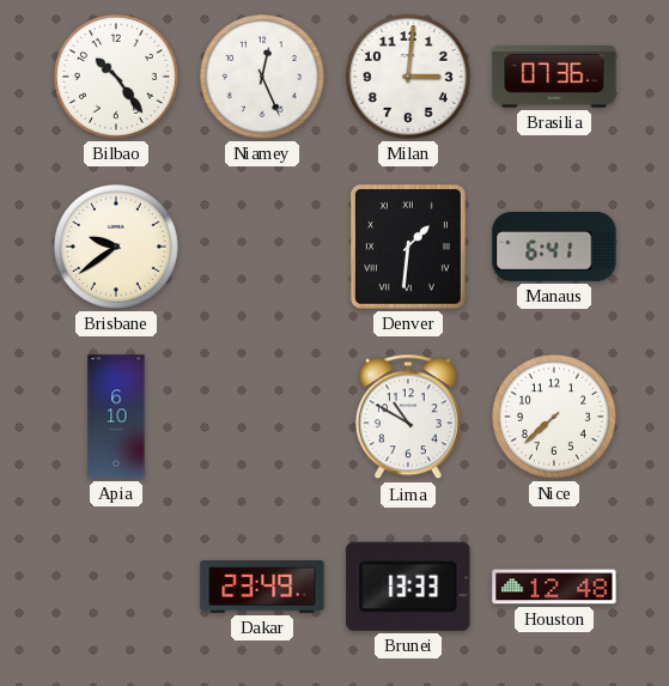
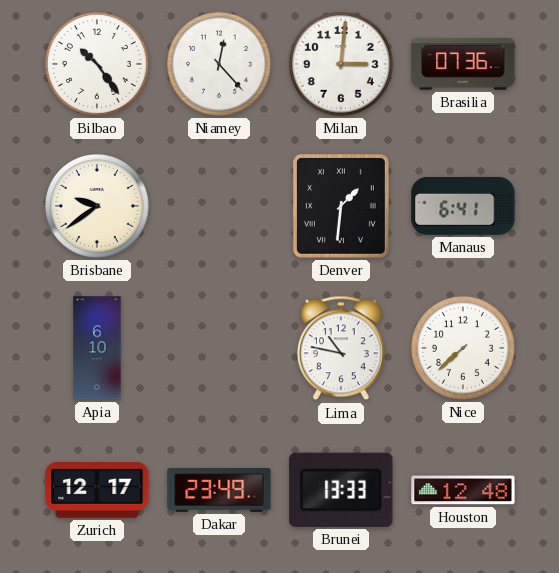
Niamey: 12:26 -> 12:23
Lima: 10:50 -> 10:47
Zurich: none -> 12:17
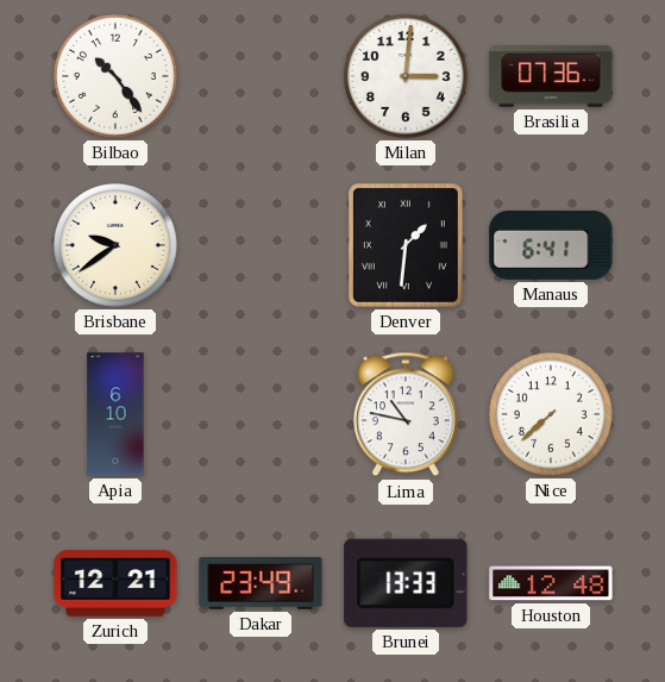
Niamey: 12:23 -> none
Zurich: 12:17 -> 12:21
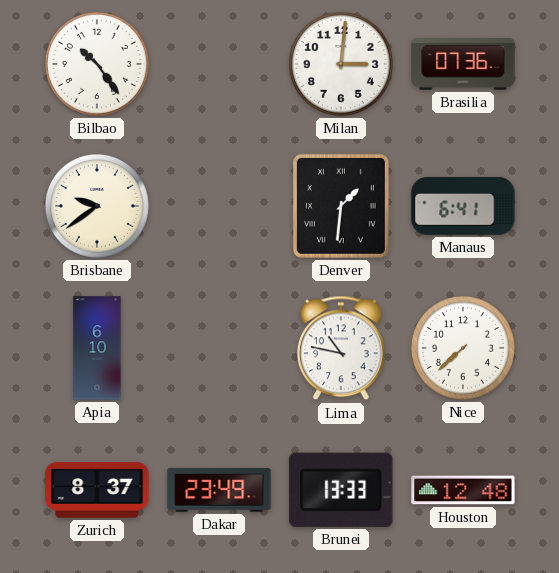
Zurich: 12:21 -> 8:37
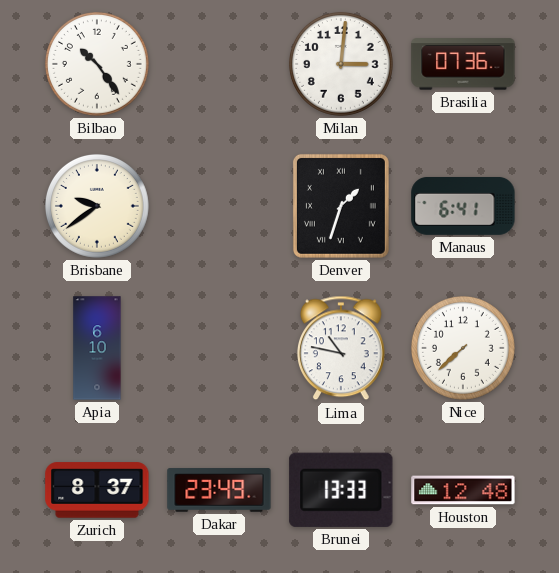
Denver: 1:31 -> 1:33
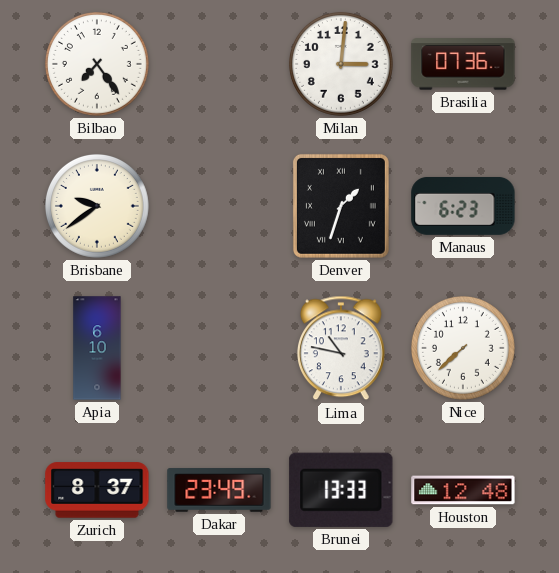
Bilbao: 10:24 -> 7:24
Manaus: 6:41 -> 6:23
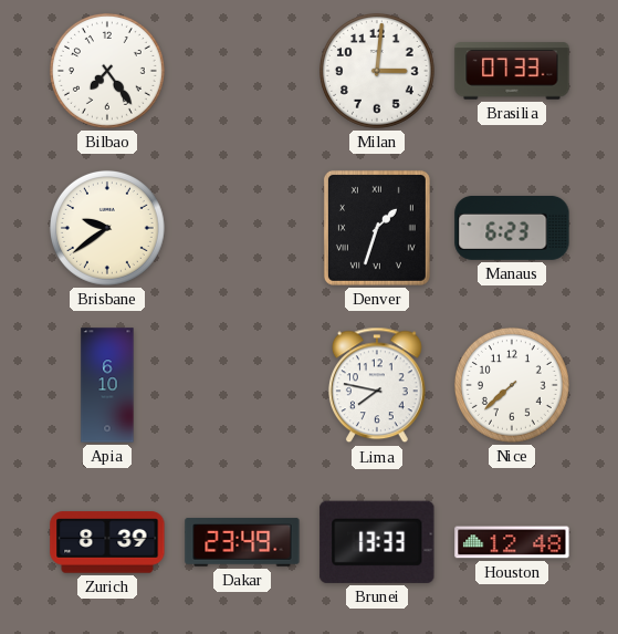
Brasilia: 07:36 -> 07:33
Lima: 10:47 -> 7:47
Zurich: 8:37 -> 8:39
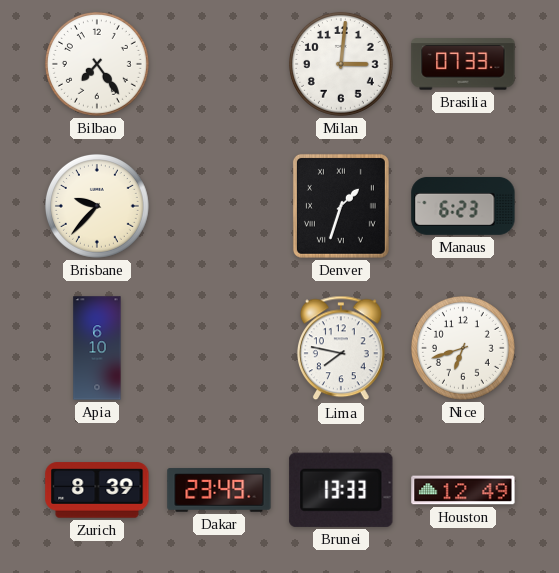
Brisbane: 9:39 -> 9:37
Nice: 7:38 -> 6:42
Houston: 12:48 -> 12:49
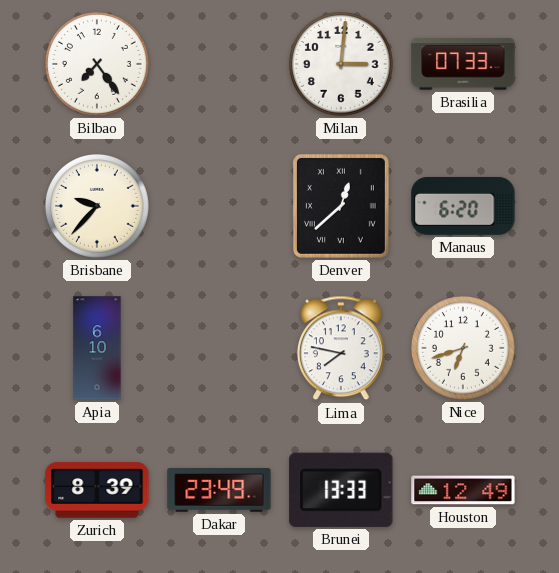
Denver: 1:33 -> 12:38
Manaus: 6:23 -> 6:20
